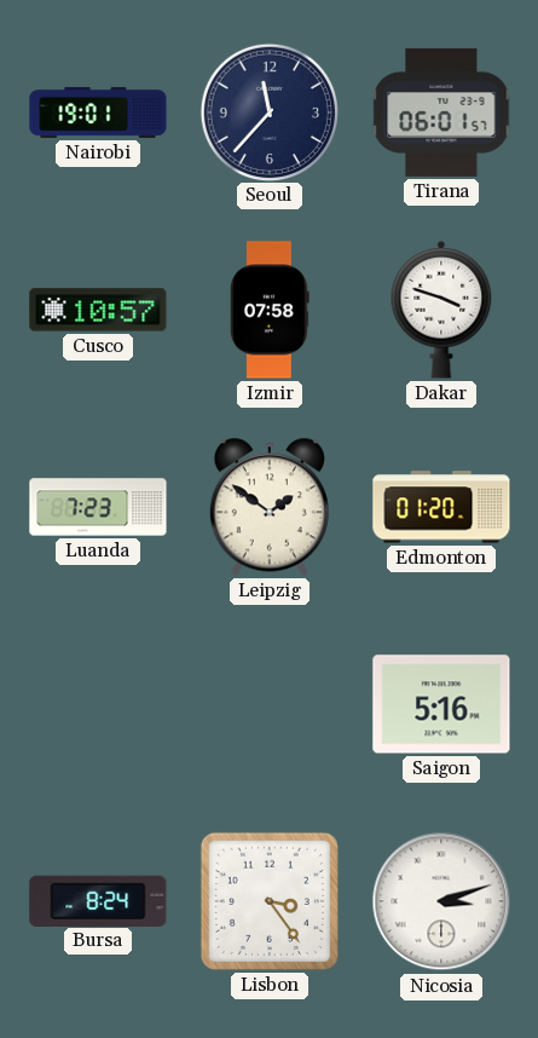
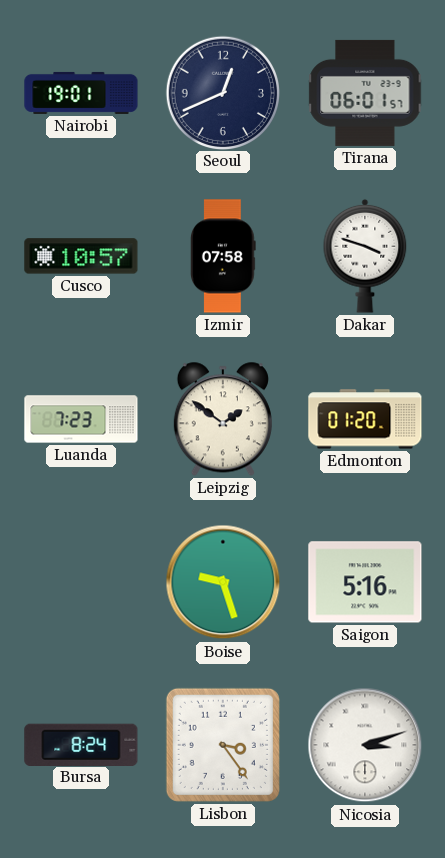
Seoul: 11:37 -> 12:41
Boise: none -> 9:27
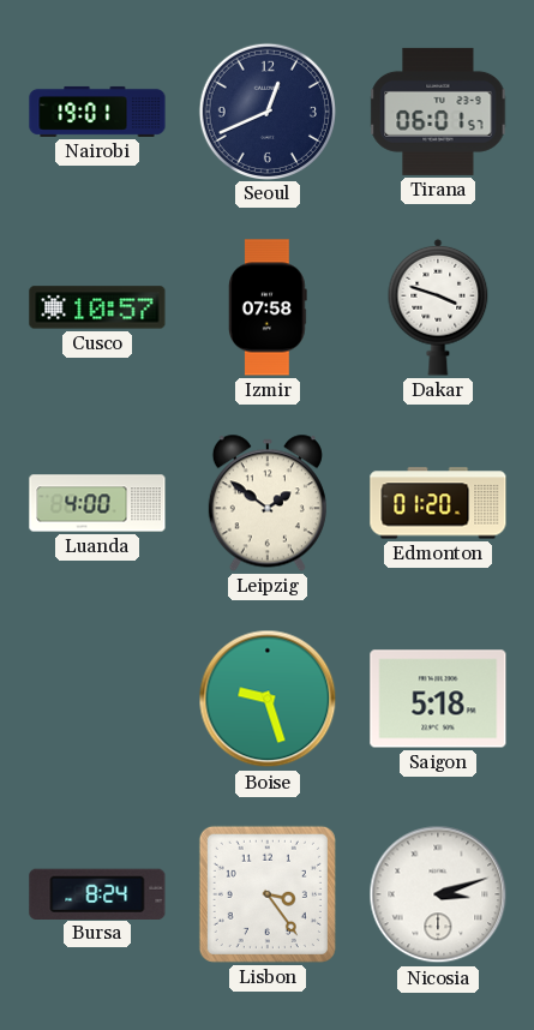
Luanda: 7:23 -> 4:00
Saigon: 5:16 -> 5:18
